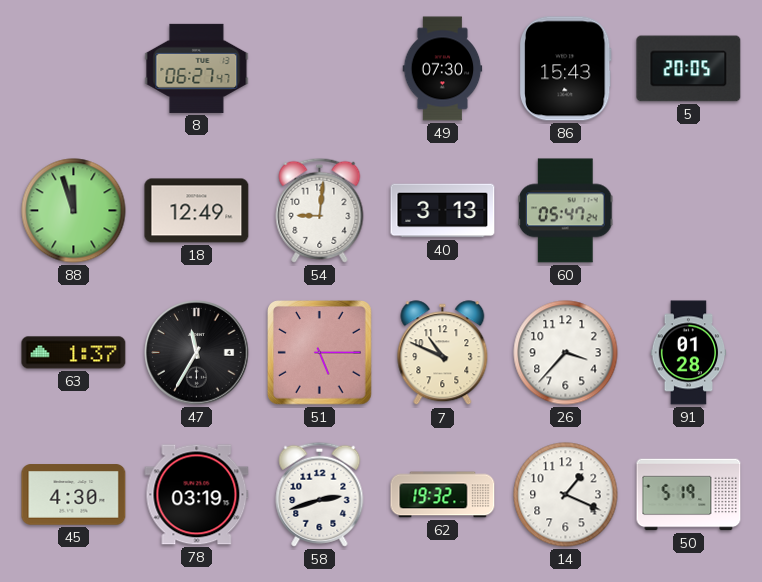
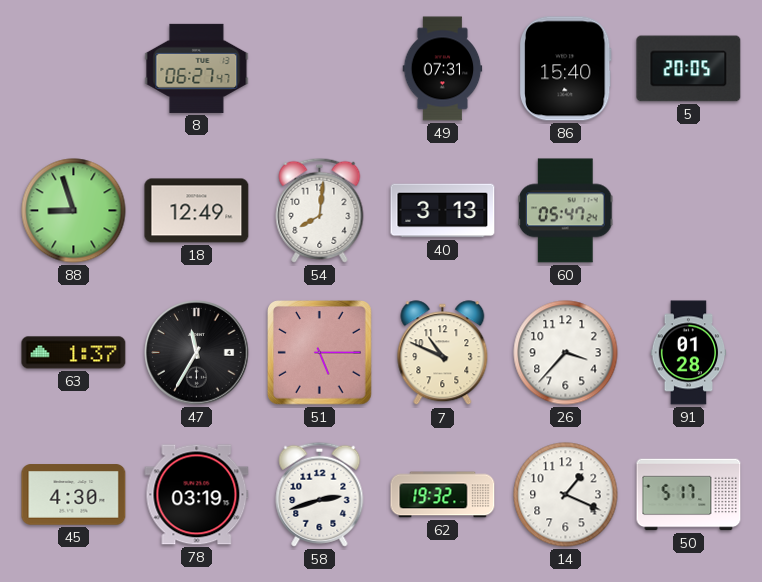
49: 07:30 -> 07:31
86: 15:43 -> 15:40
88: 11:57 -> 8:57
54: 9:01 -> 8:01
50: 5:19 -> 5:17
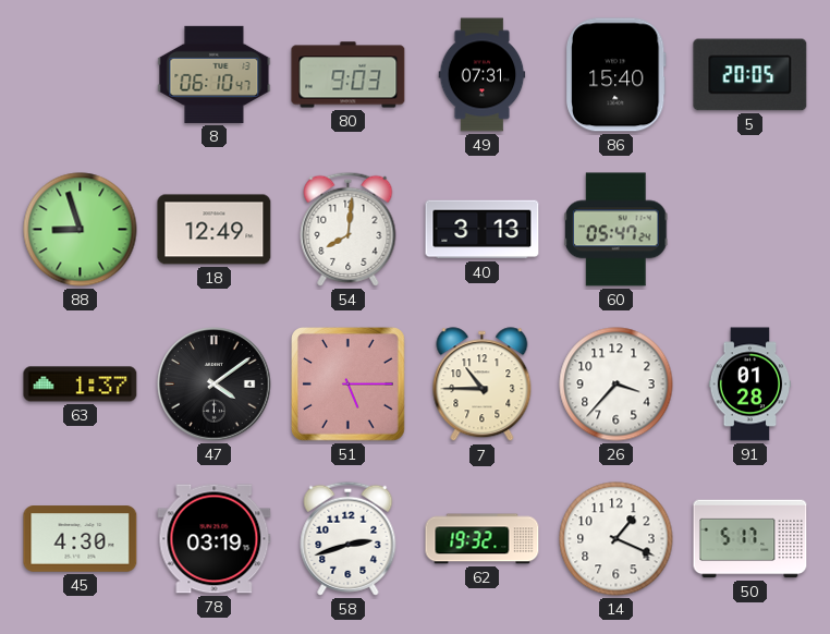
8: 06:27 -> 06:10
80: none -> 9:03
47: 11:35 -> 4:09
7: 10:49 -> 10:45
